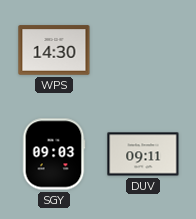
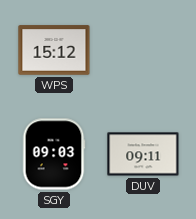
WPS: 14:30 -> 15:12
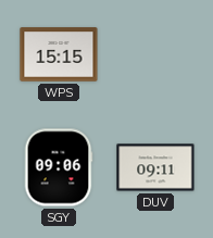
WPS: 15:12 -> 15:15
SGY: 09:03 -> 09:06
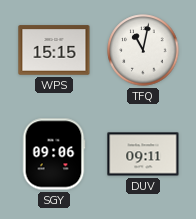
TFQ: none -> 11:02
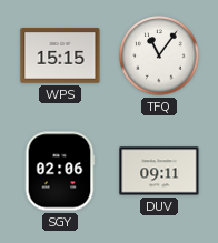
TFQ: 11:02 -> 11:06
SGY: 09:06 -> 02:06
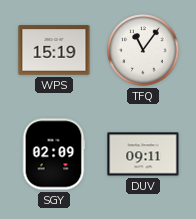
WPS: 15:15 -> 15:19
SGY: 02:06 -> 02:09
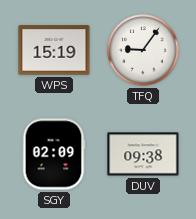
TFQ: 11:06 -> 9:06
DUV: 09:11 -> 09:38
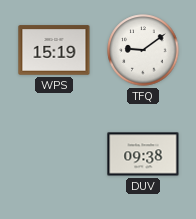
TFQ: 9:06 -> 9:09
SGY: 02:09 -> none
